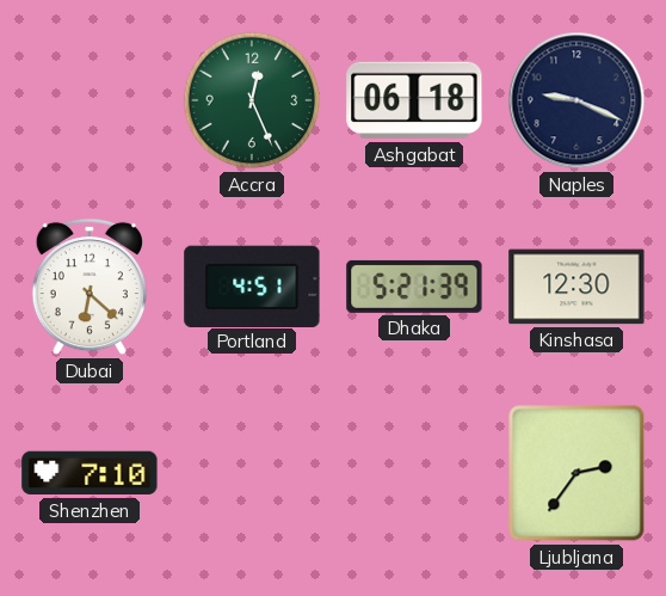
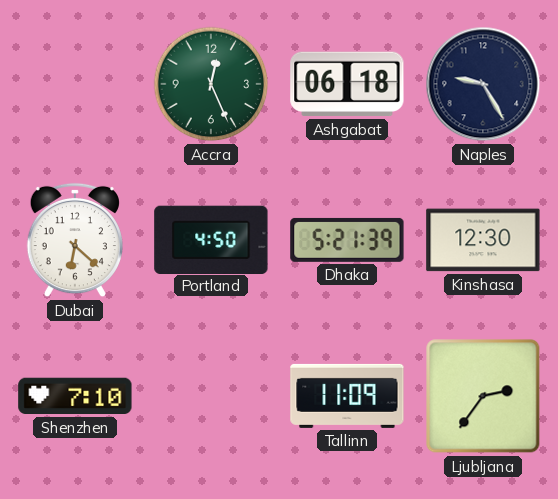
Naples: 9:19 -> 9:25
Portland: 4:51 -> 4:50
Tallinn: none -> 11:09
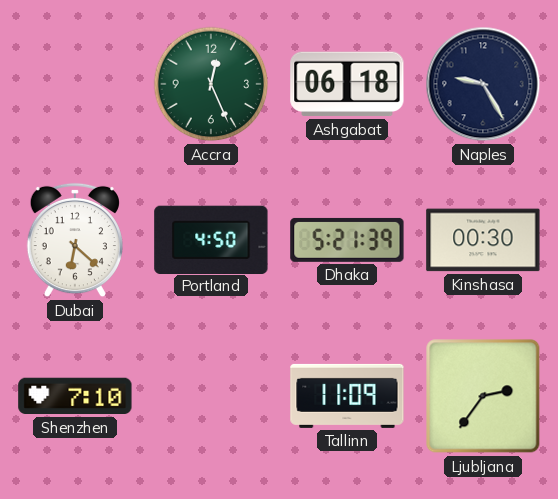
Kinshasa: 12:30 -> 00:30
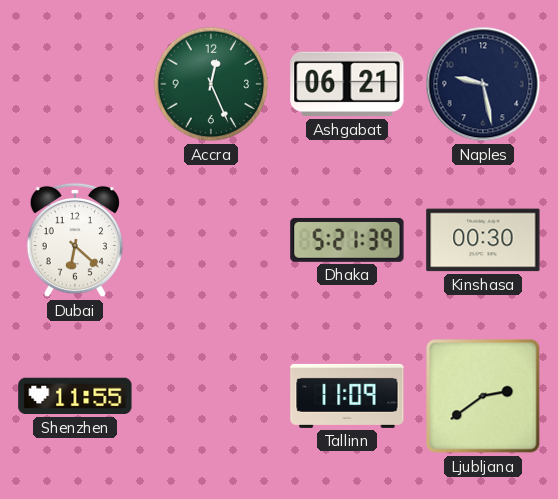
Ashgabat: 06:18 -> 06:21
Naples: 9:25 -> 9:28
Portland: 4:50 -> none
Shenzhen: 7:10 -> 11:55
Ljubljana: 2:36 -> 2:39
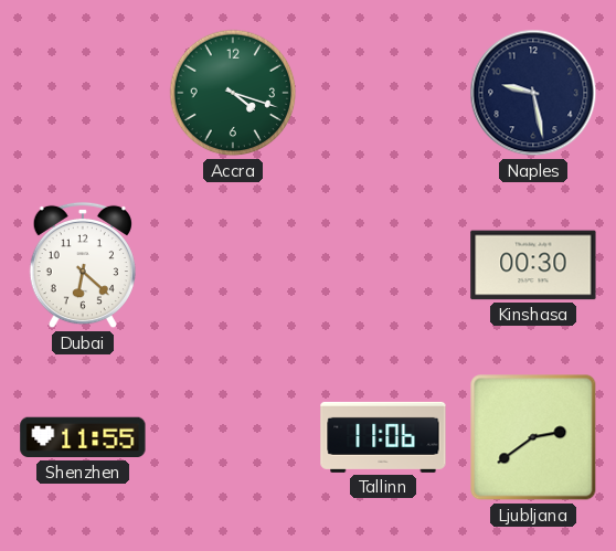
Accra: 12:26 -> 4:18
Ashgabat: 06:21 -> none
Dhaka: 5:21 -> none
Tallinn: 11:09 -> 11:06
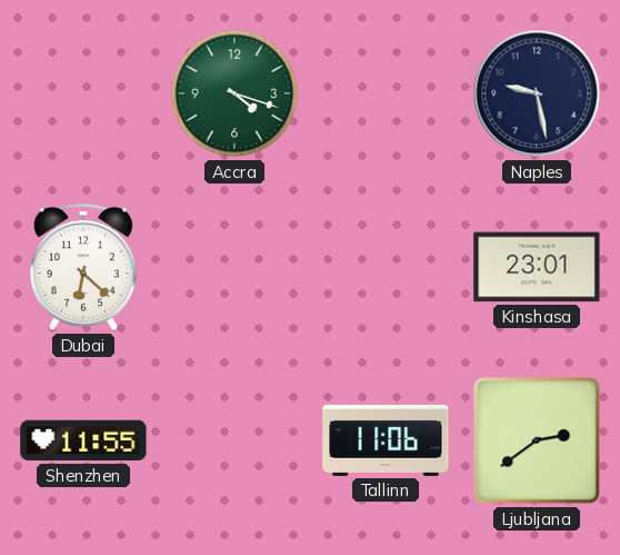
Kinshasa: 00:30 -> 23:01
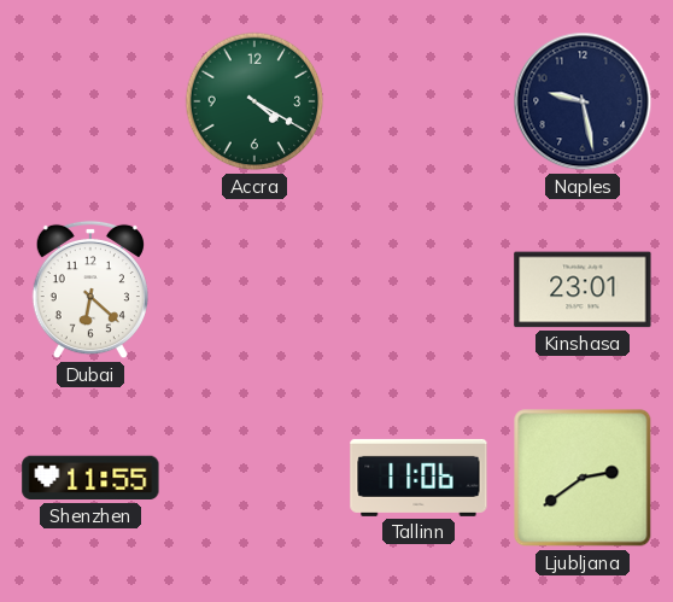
Accra: 4:18 -> 4:20
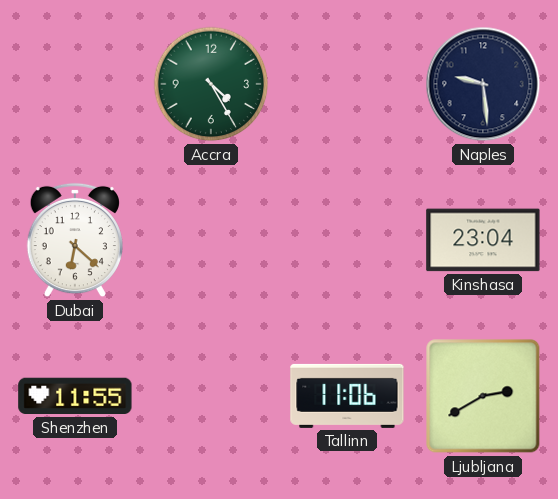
Accra: 4:20 -> 4:25
Naples: 9:28 -> 9:29
Kinshasa: 23:01 -> 23:04
Ljubljana: 2:39 -> 2:40
